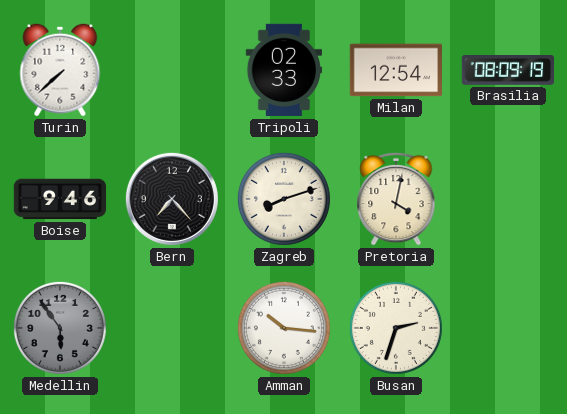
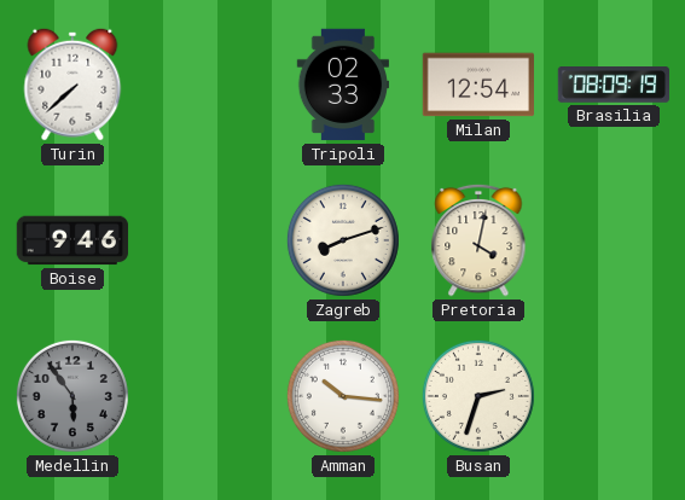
Bern: 7:23 -> none
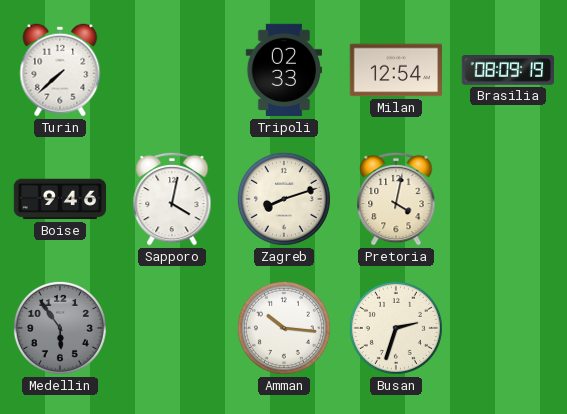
Sapporo: none -> 4:02
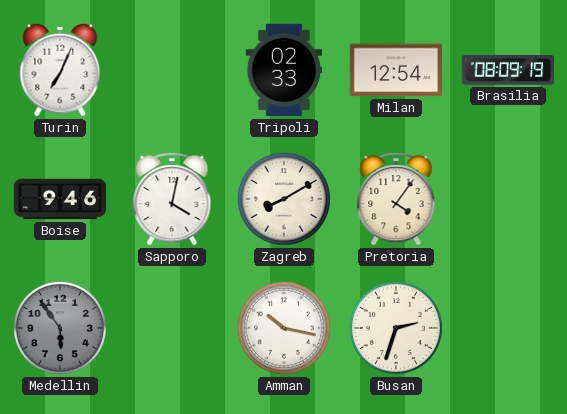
Turin: 7:38 -> 7:04
Zagreb: 8:12 -> 8:10
Pretoria: 4:02 -> 4:06
Amman: 10:16 -> 10:17
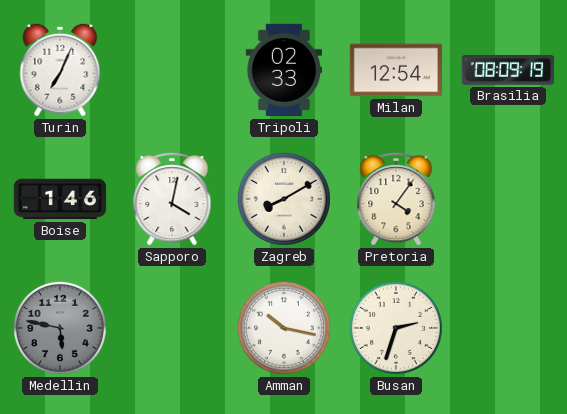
Boise: 9:46 -> 1:46
Medellin: 5:54 -> 5:47
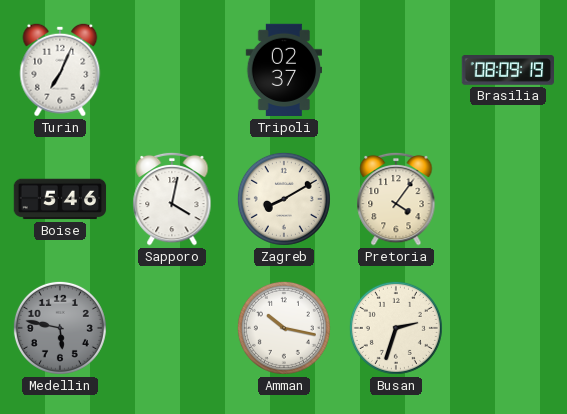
Tripoli: 02:33 -> 02:37
Milan: 12:54 -> none
Boise: 1:46 -> 5:46
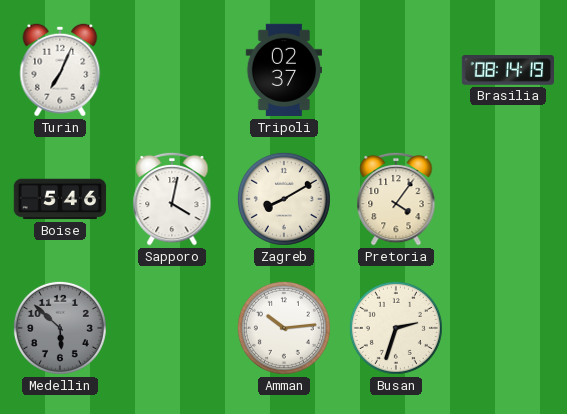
Brasilia: 08:09 -> 08:14
Medellin: 5:47 -> 5:52
Amman: 10:17 -> 10:14
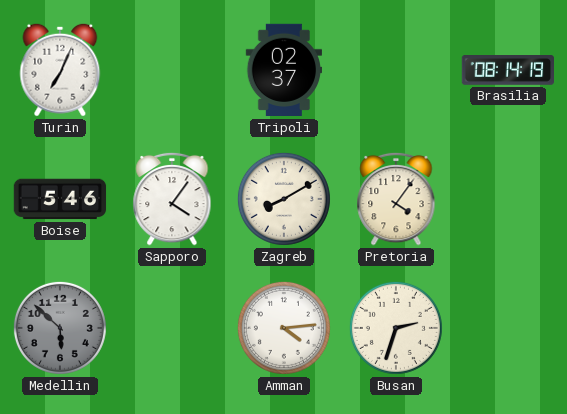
Sapporo: 4:02 -> 4:06
Amman: 10:14 -> 4:14
